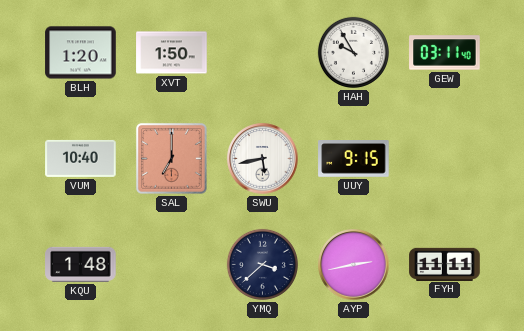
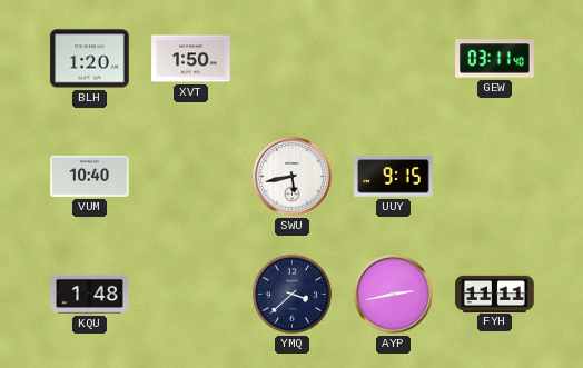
HAH: 9:55 -> none
SAL: 7:00 -> none
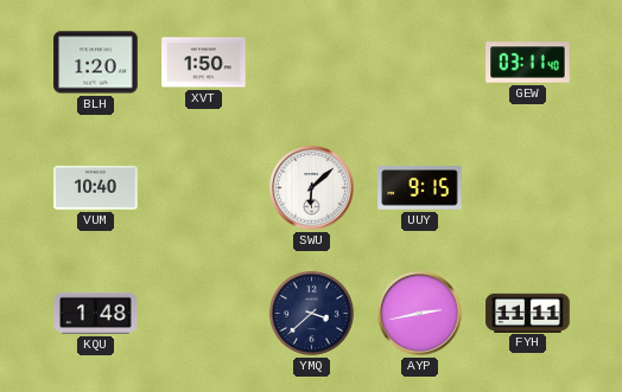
SWU: 5:43 -> 6:08
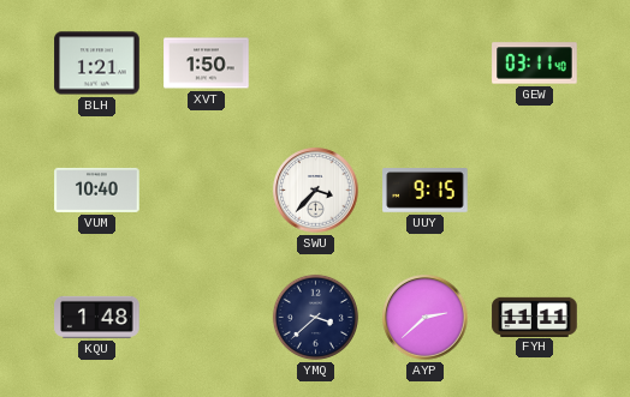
BLH: 1:20 -> 1:21
SWU: 6:08 -> 3:37
AYP: 2:43 -> 2:38
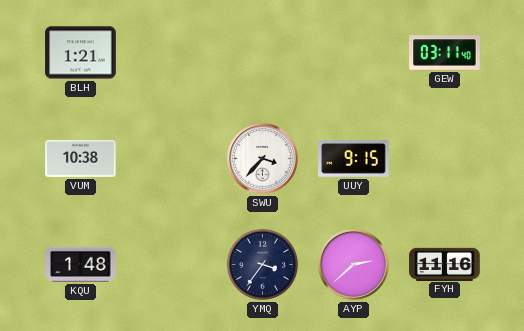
XVT: 1:50 -> none
VUM: 10:40 -> 10:38
YMQ: 3:38 -> 3:36
FYH: 11:11 -> 11:16
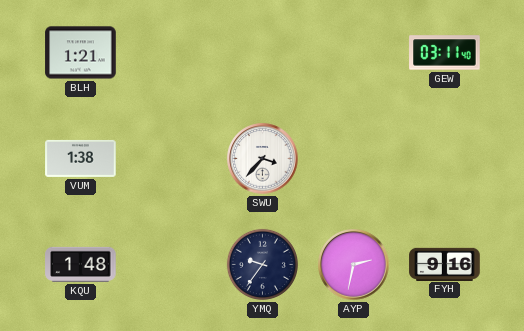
VUM: 10:38 -> 1:38
UUY: 9:15 -> none
YMQ: 3:36 -> 9:36
AYP: 2:38 -> 2:32
FYH: 11:16 -> 9:16
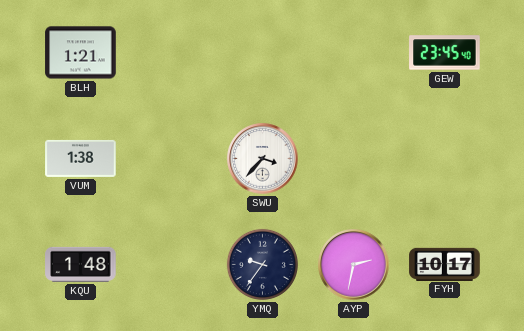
GEW: 03:11 -> 23:45
FYH: 9:16 -> 10:17
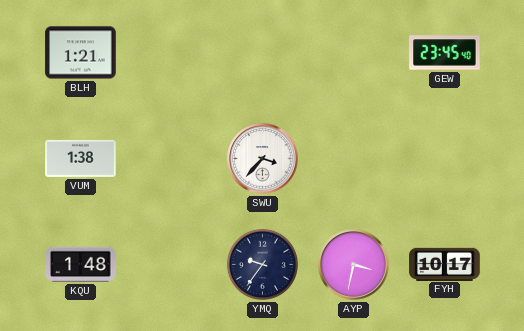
AYP: 2:32 -> 3:32
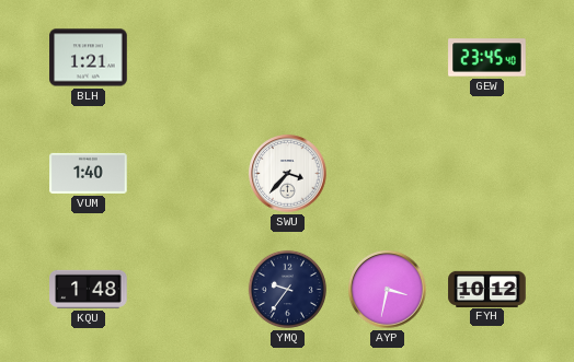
VUM: 1:38 -> 1:40
FYH: 10:17 -> 10:12
